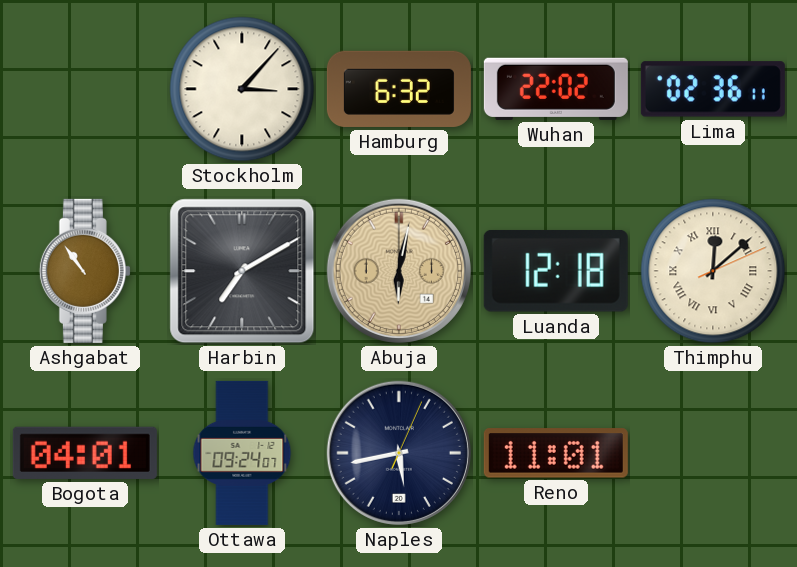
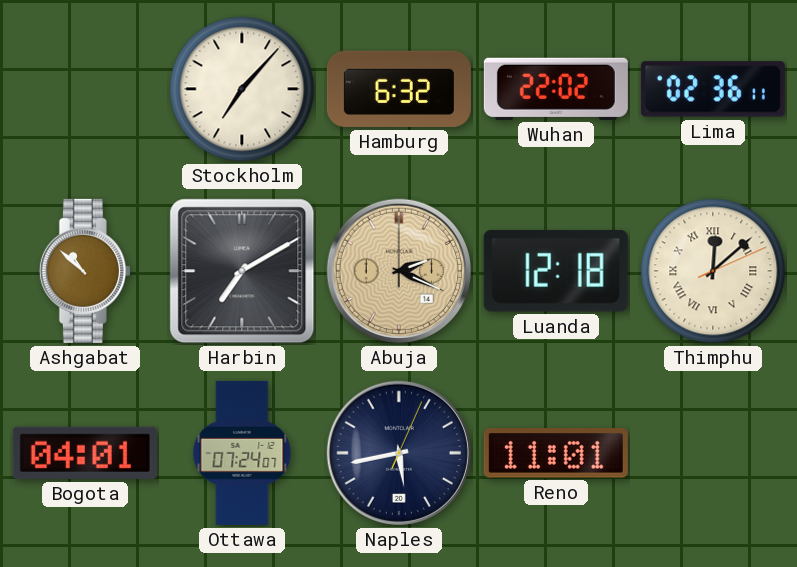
Stockholm: 3:07 -> 7:07
Ashgabat: 10:54 -> 10:52
Abuja: 6:02 -> 2:19
Ottawa: 09:24 -> 07:24
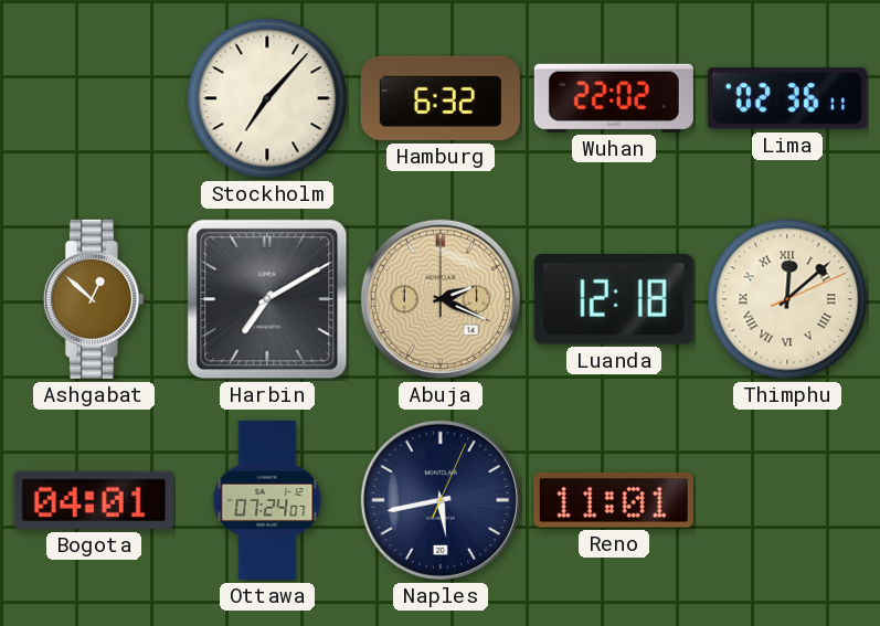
Ashgabat: 10:52 -> 12:52
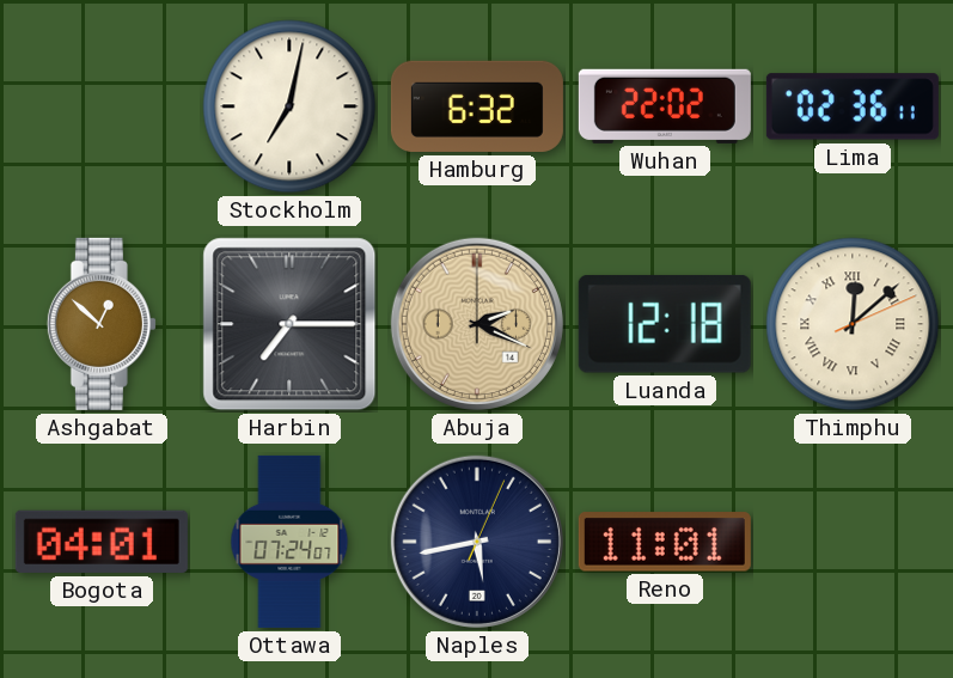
Stockholm: 7:07 -> 7:02
Harbin: 7:10 -> 7:15
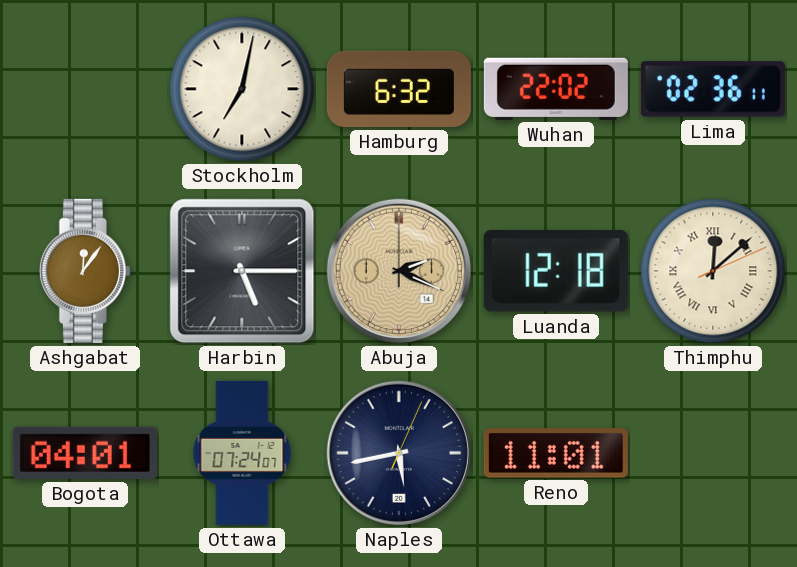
Ashgabat: 12:52 -> 12:06
Harbin: 7:15 -> 5:15
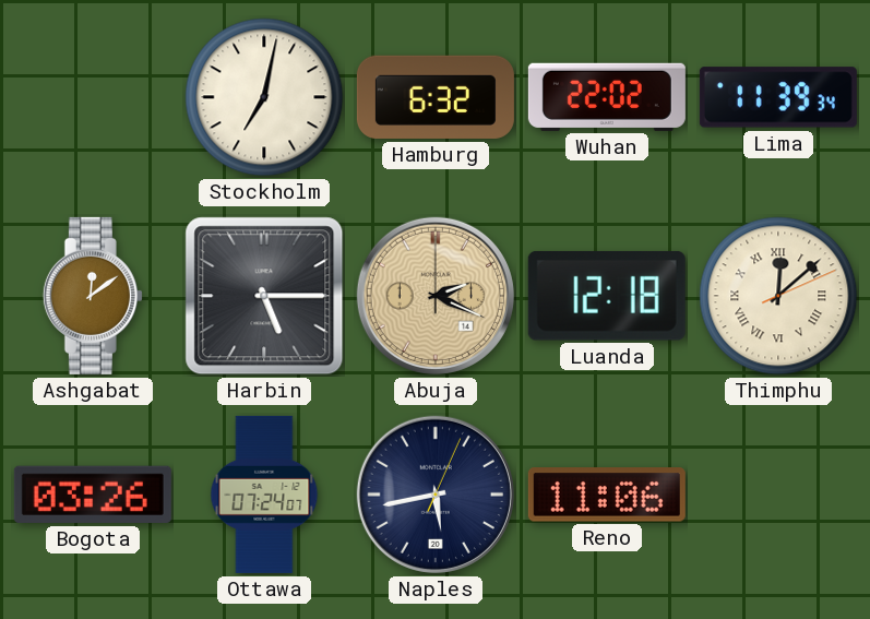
Lima: 02:36 -> 11:39
Ashgabat: 12:06 -> 12:09
Bogota: 04:01 -> 03:26
Reno: 11:01 -> 11:06
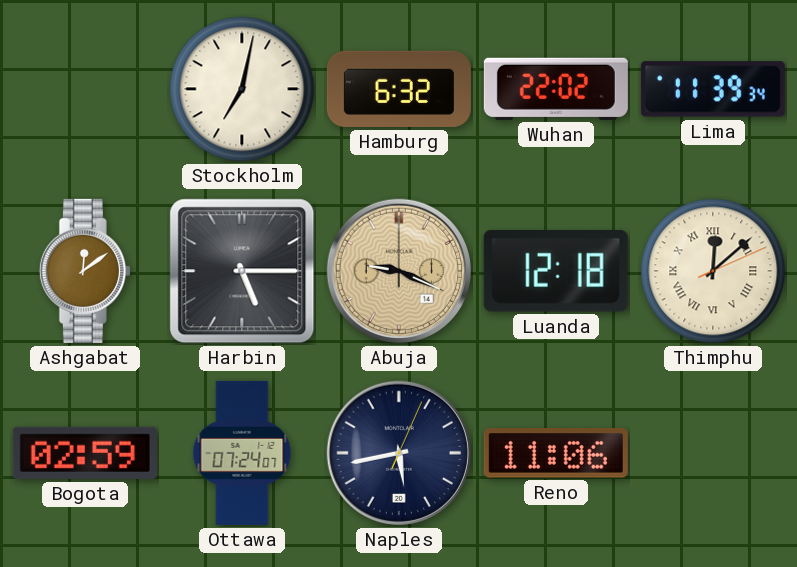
Abuja: 2:19 -> 9:19
Bogota: 03:26 -> 02:59
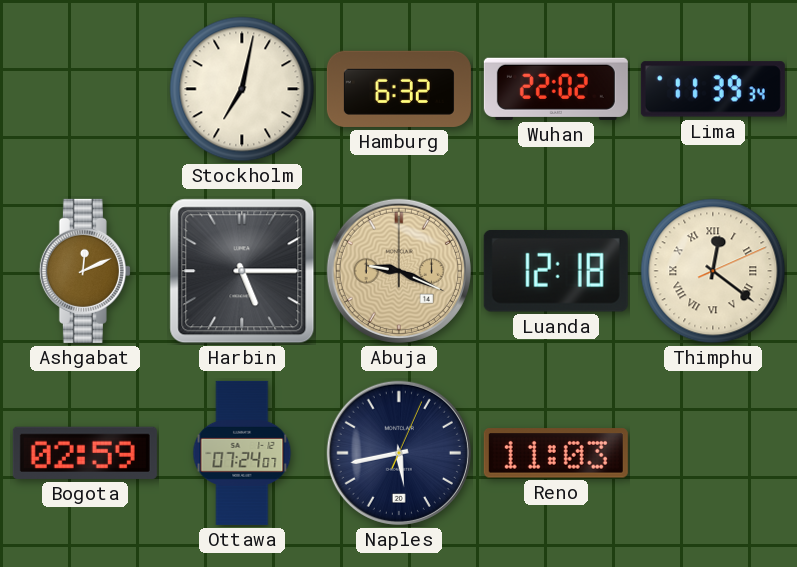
Ashgabat: 12:09 -> 12:11
Thimphu: 12:08 -> 12:21
Reno: 11:06 -> 11:03
